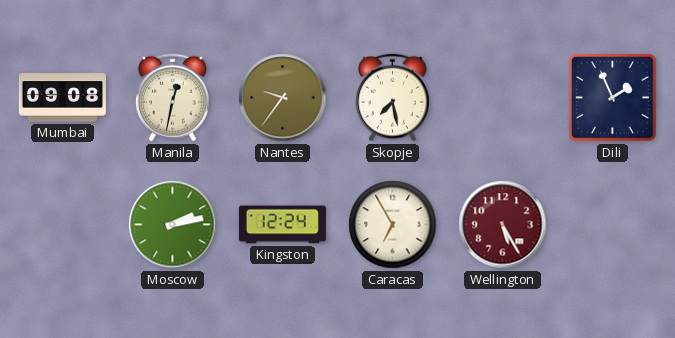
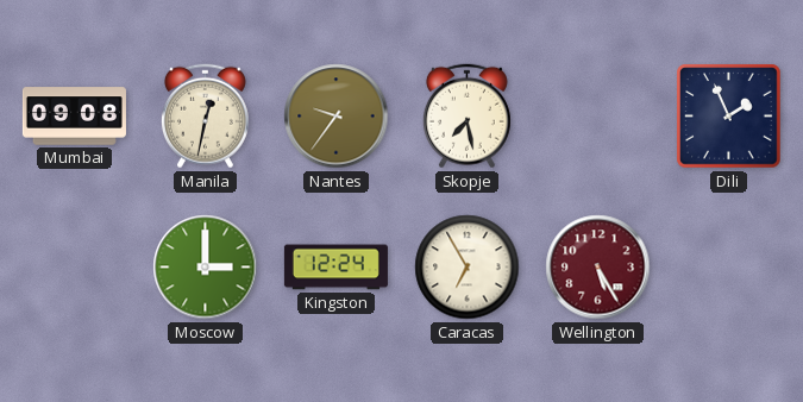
Moscow: 2:13 -> 3:00
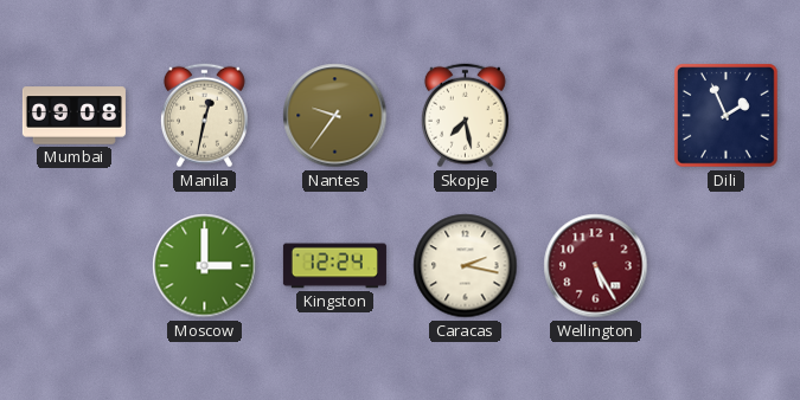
Caracas: 6:55 -> 2:17
